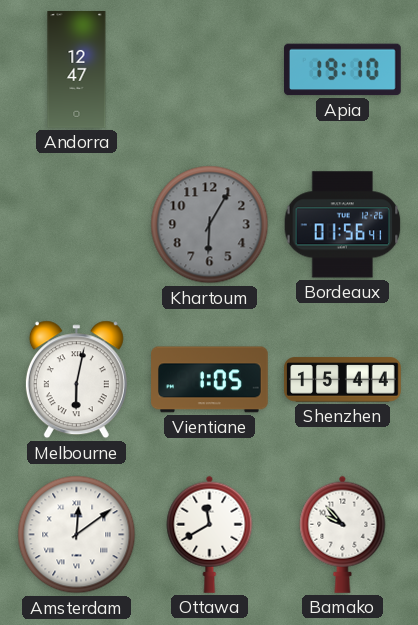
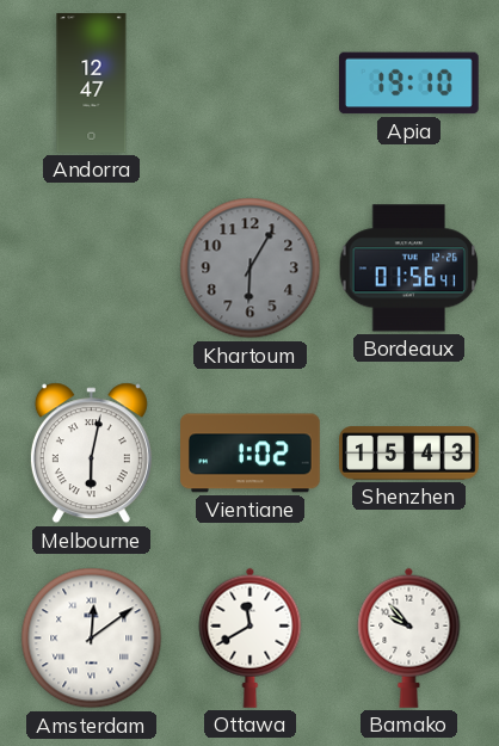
Vientiane: 1:05 -> 1:02
Shenzhen: 15:44 -> 15:43
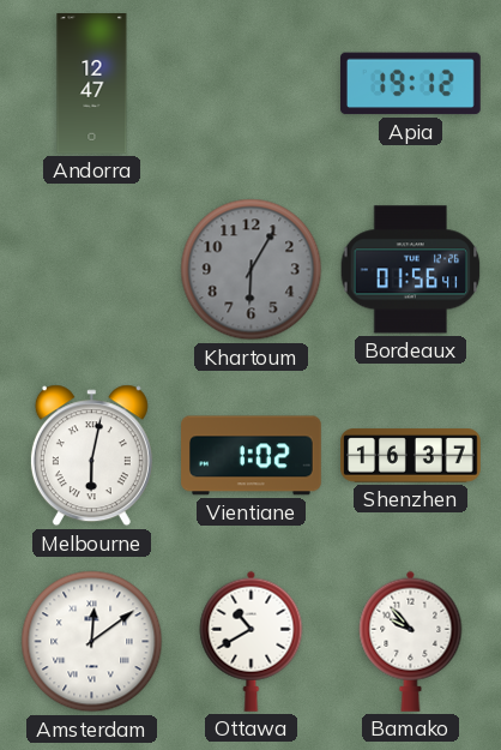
Apia: 19:10 -> 19:12
Shenzhen: 15:43 -> 16:37
Ottawa: 11:40 -> 10:40
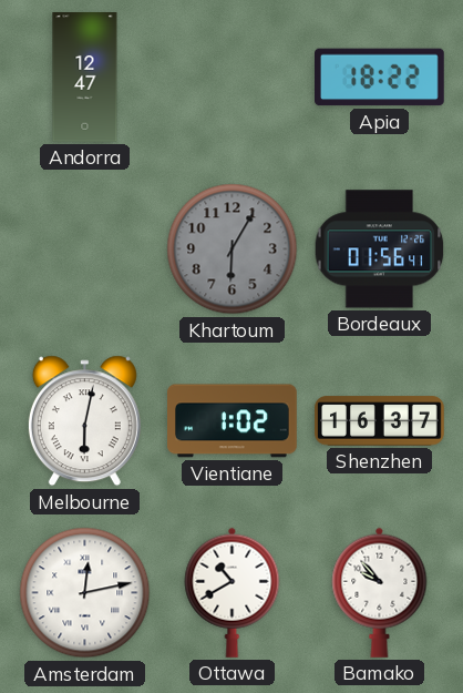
Apia: 19:12 -> 18:22
Amsterdam: 12:09 -> 12:13
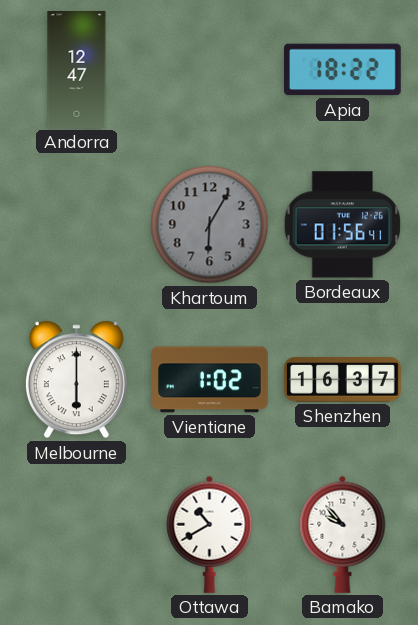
Melbourne: 6:02 -> 6:00
Amsterdam: 12:13 -> none
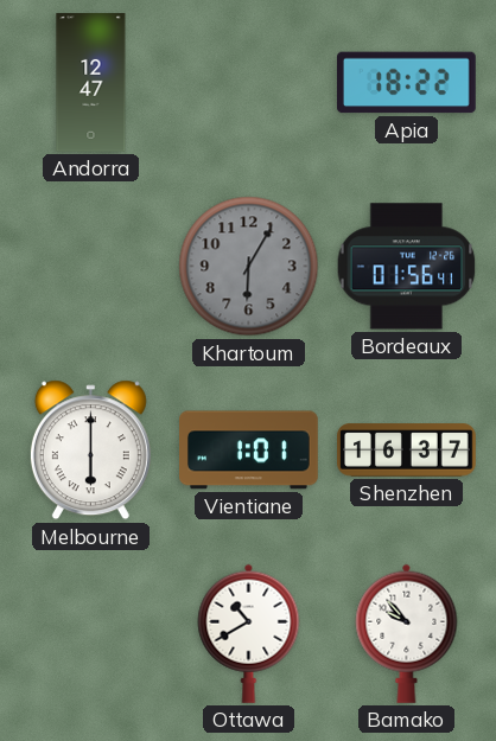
Vientiane: 1:02 -> 1:01
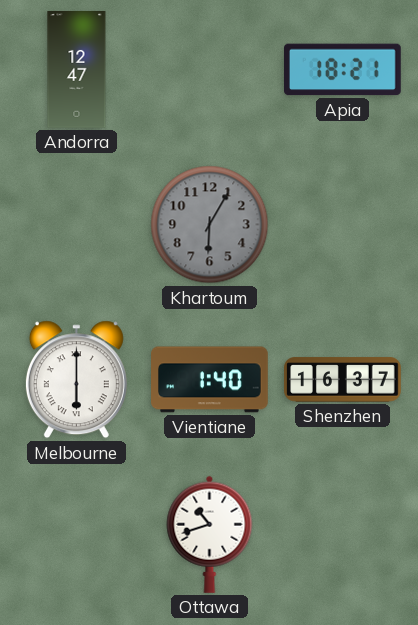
Apia: 18:22 -> 18:21
Bordeaux: 01:56 -> none
Vientiane: 1:01 -> 1:40
Ottawa: 10:40 -> 10:42
Bamako: 9:53 -> none
